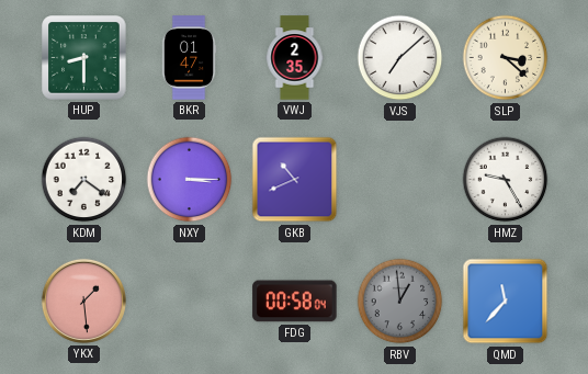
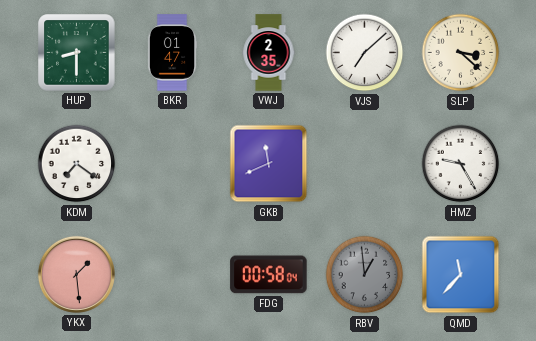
NXY: 3:15 -> none
GKB: 10:41 -> 11:41
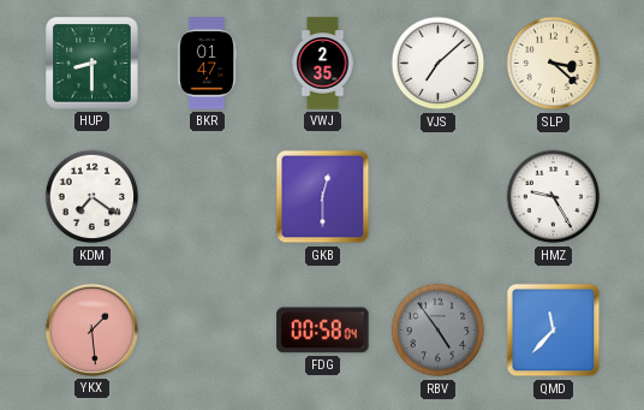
GKB: 11:41 -> 12:30
RBV: 12:59 -> 4:54
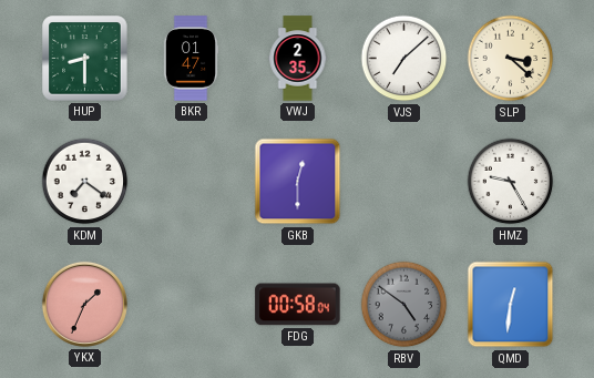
YKX: 1:29 -> 1:34
RBV: 4:54 -> 4:51
QMD: 11:37 -> 12:31
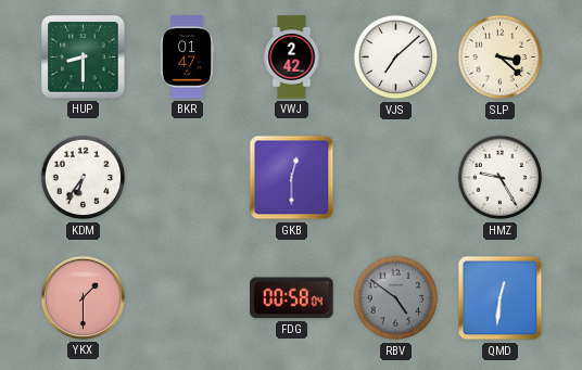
VWJ: 2:35 -> 2:42
KDM: 7:21 -> 6:36
YKX: 1:34 -> 1:30
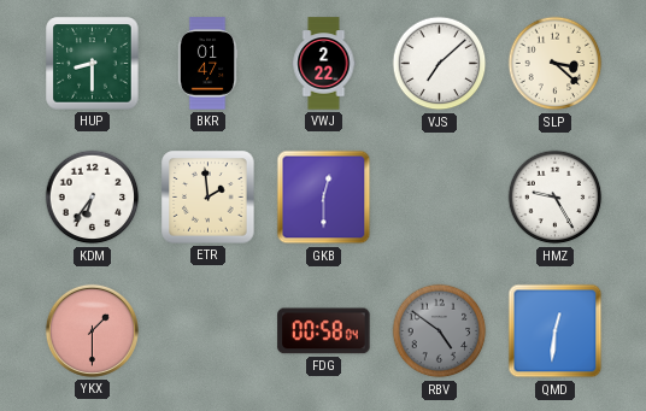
VWJ: 2:42 -> 2:22
ETR: none -> 1:59
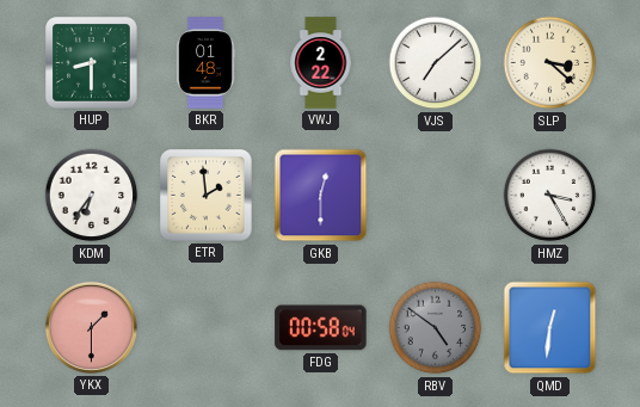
BKR: 01:47 -> 01:48
HMZ: 9:25 -> 3:25
